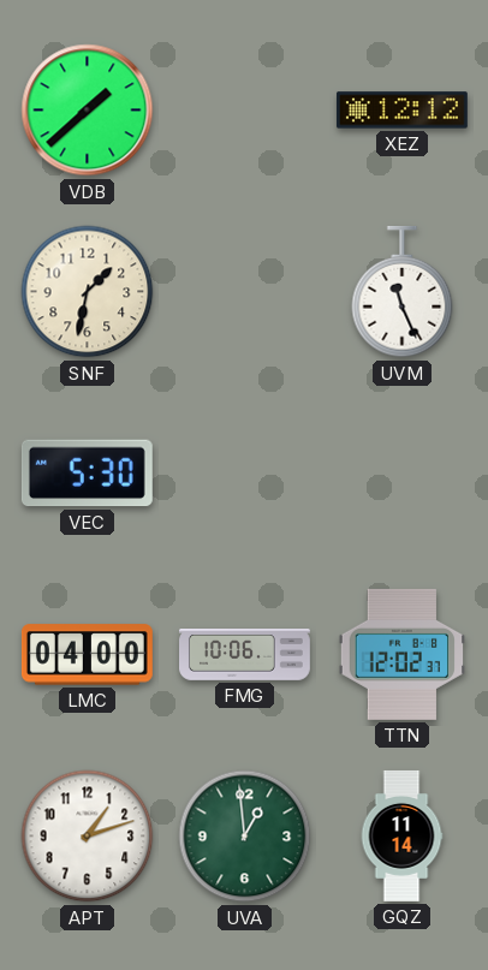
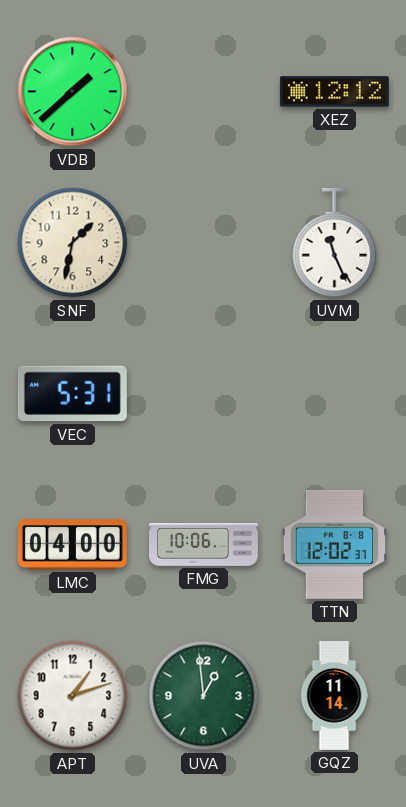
VEC: 5:30 -> 5:31
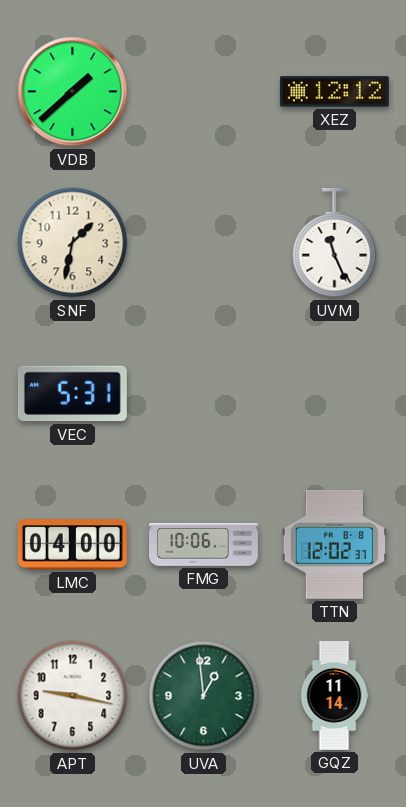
APT: 1:12 -> 9:17
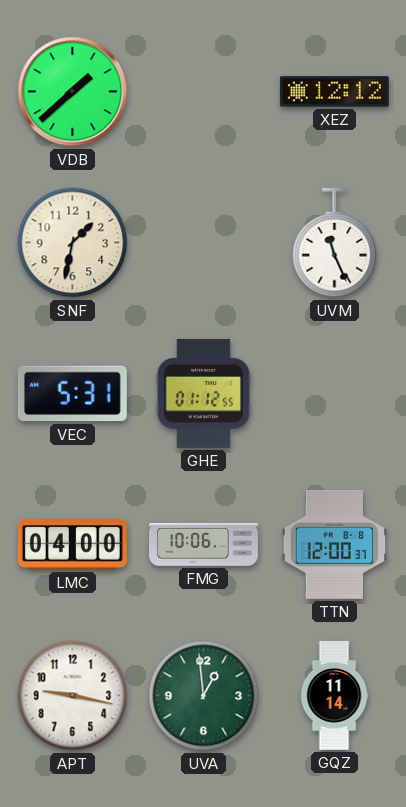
GHE: none -> 01:12
TTN: 12:02 -> 12:00
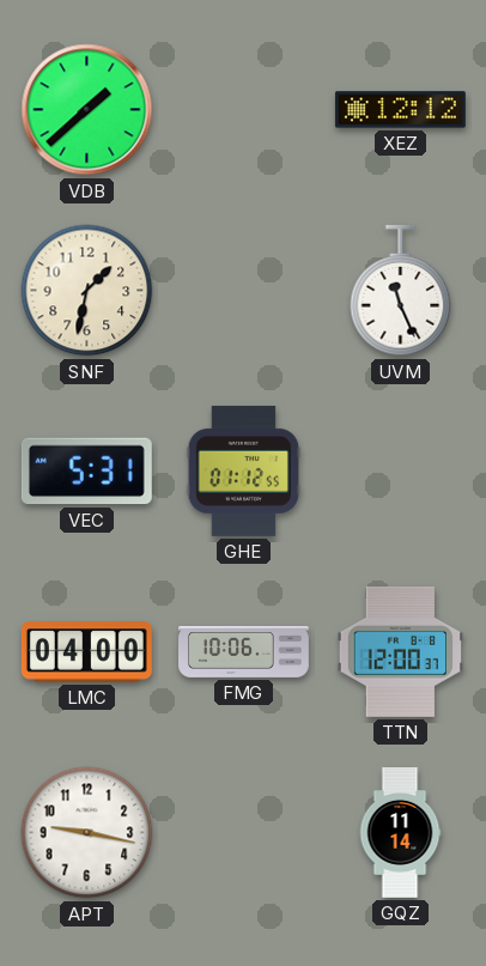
UVA: 12:59 -> none
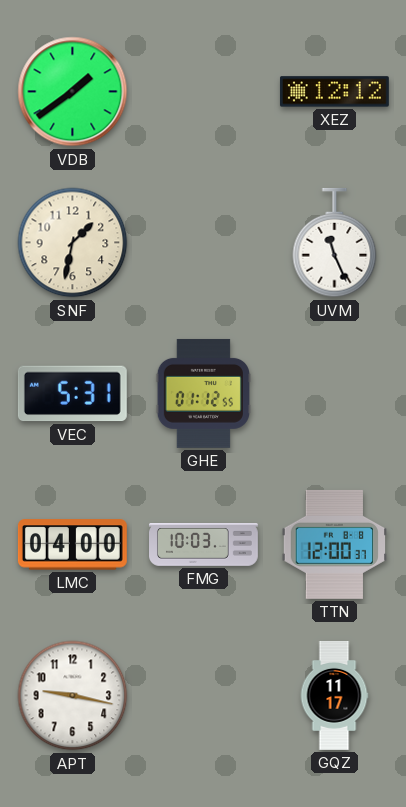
VDB: 1:38 -> 1:39
FMG: 10:06 -> 10:03
GQZ: 11:14 -> 11:17
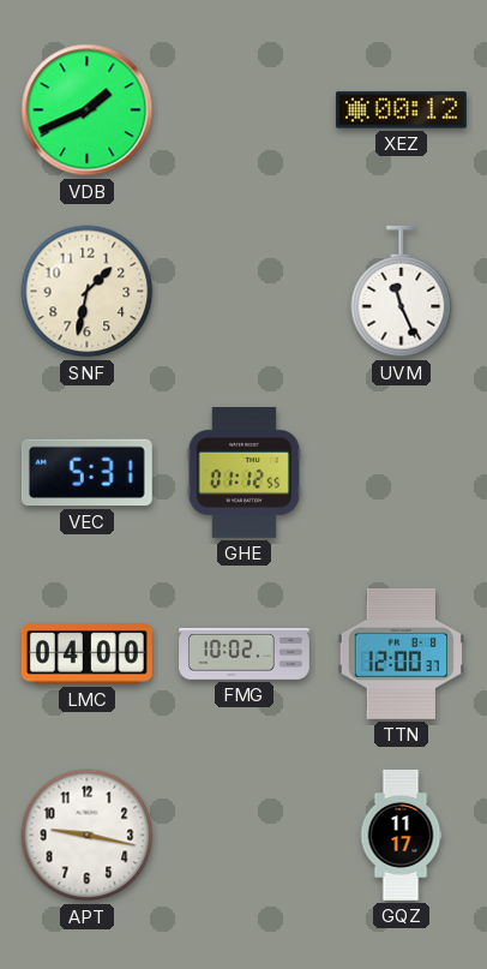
VDB: 1:39 -> 1:41
XEZ: 12:12 -> 00:12
FMG: 10:03 -> 10:02
